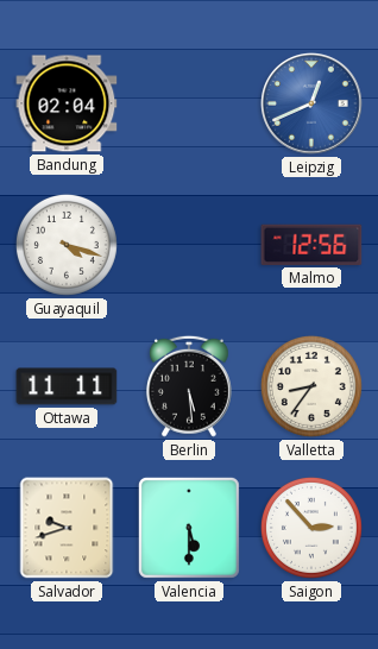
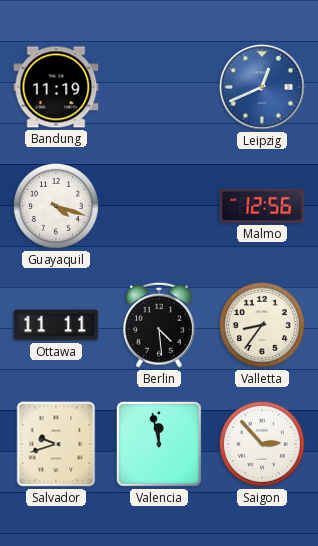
Bandung: 02:04 -> 11:19
Berlin: 5:29 -> 4:29
Valencia: 5:30 -> 11:58
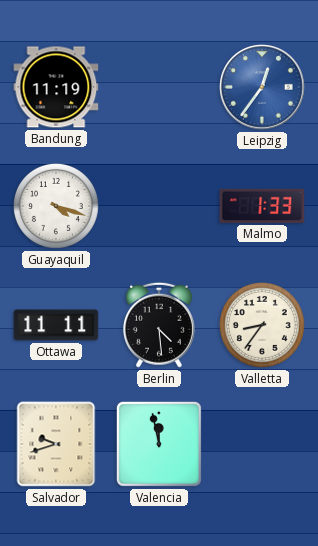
Leipzig: 12:41 -> 12:36
Malmo: 12:56 -> 1:33
Saigon: 2:53 -> none
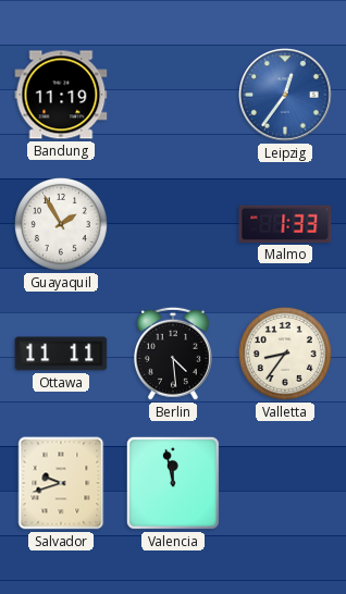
Guayaquil: 4:18 -> 1:55
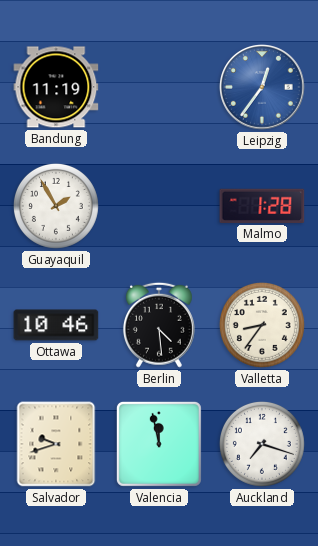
Malmo: 1:33 -> 1:28
Ottawa: 11:11 -> 10:46
Auckland: none -> 7:18
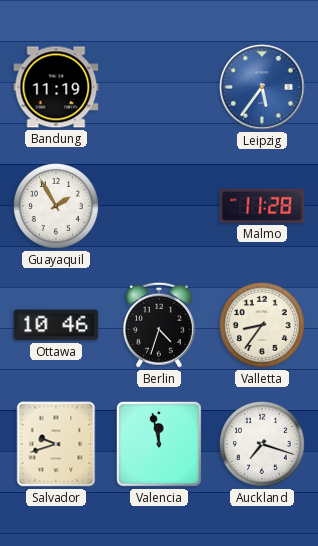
Leipzig: 12:36 -> 5:36
Malmo: 1:28 -> 11:28
Berlin: 4:29 -> 4:33
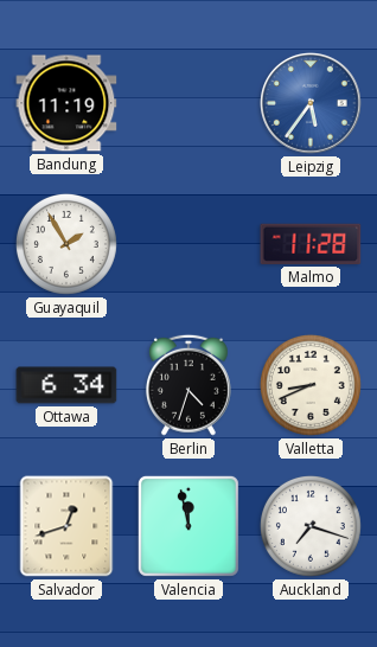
Ottawa: 10:46 -> 6:34
Valletta: 8:36 -> 8:41
Salvador: 9:42 -> 12:42
